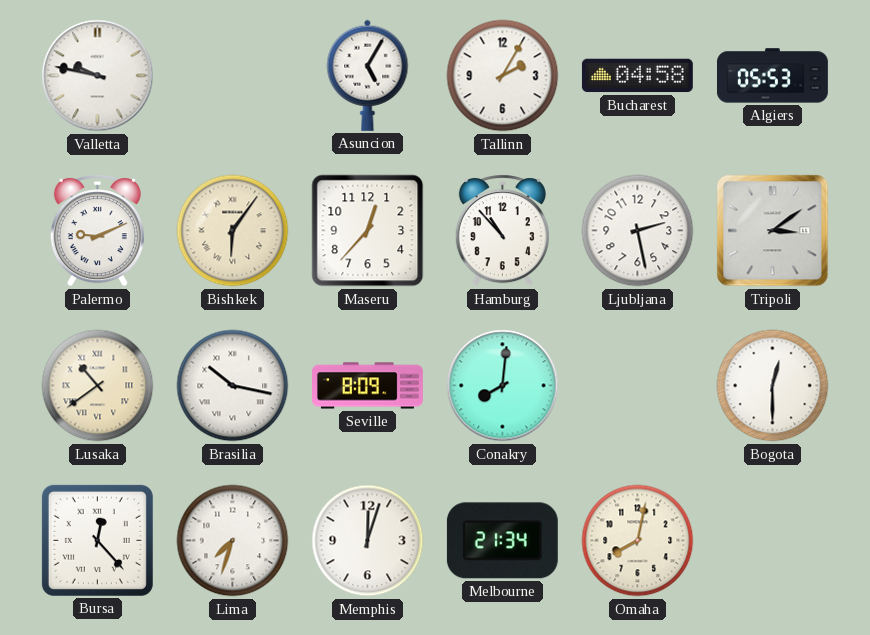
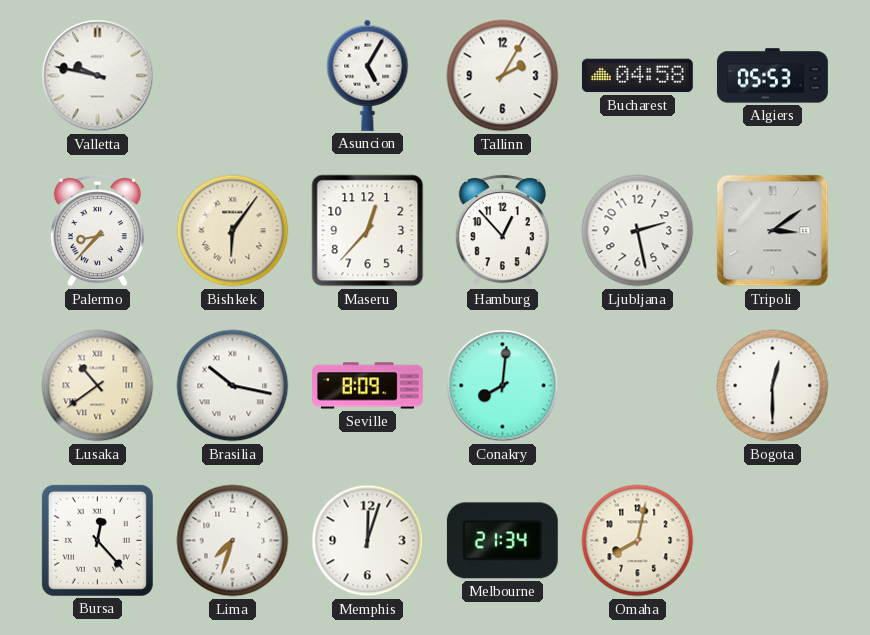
Palermo: 9:11 -> 8:37
Hamburg: 10:53 -> 12:53
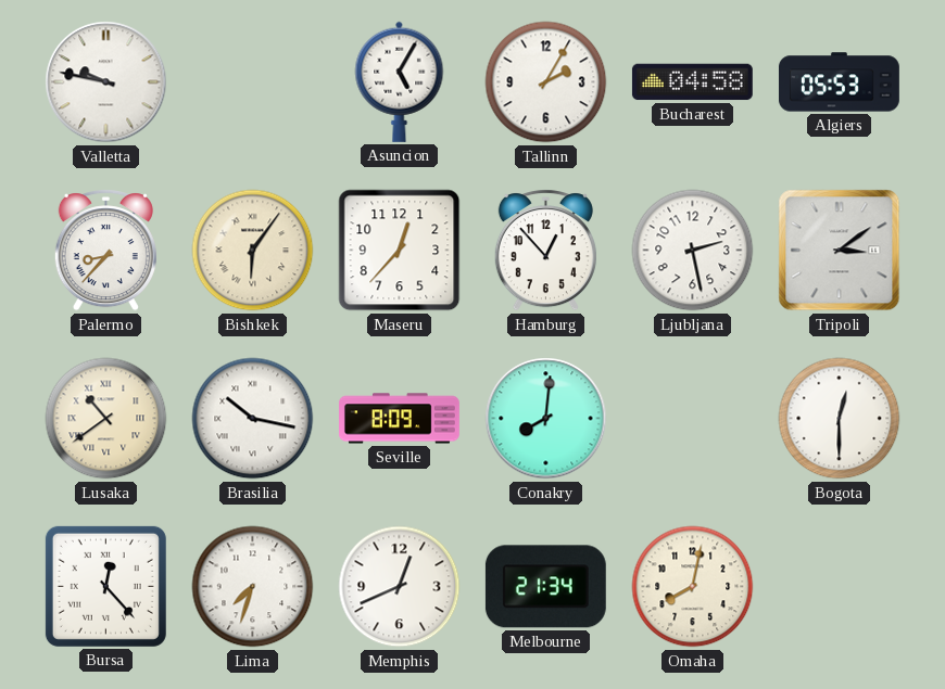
Memphis: 12:03 -> 12:41
